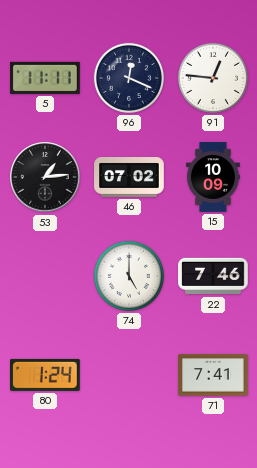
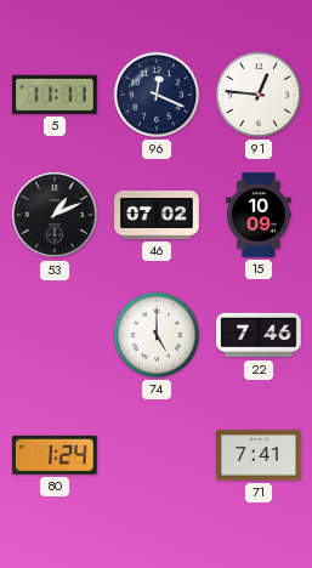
53: 1:14 -> 1:11
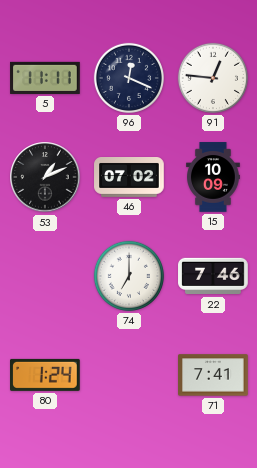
74: 5:00 -> 7:00
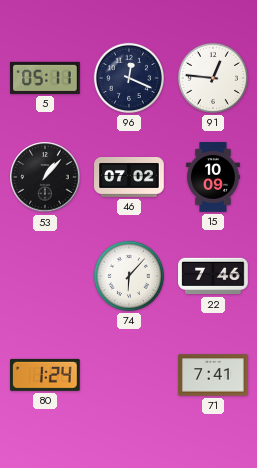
5: 11:11 -> 05:11
53: 1:11 -> 1:07
74: 7:00 -> 6:07
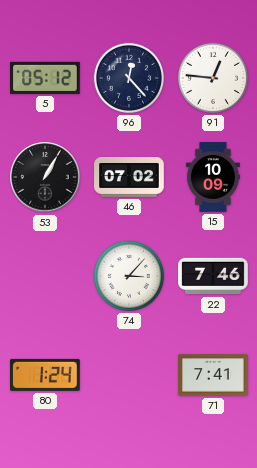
5: 05:11 -> 05:12
96: 12:19 -> 12:23
53: 1:07 -> 1:05
74: 6:07 -> 3:07
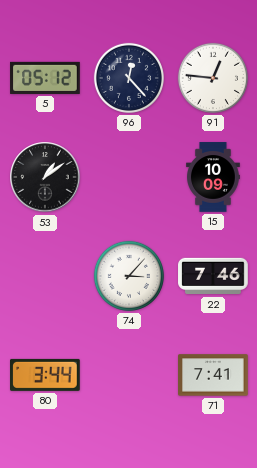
53: 1:05 -> 1:09
46: 07:02 -> none
80: 1:24 -> 3:44
